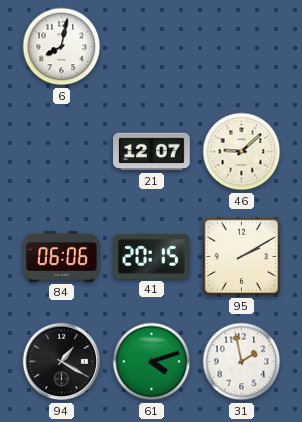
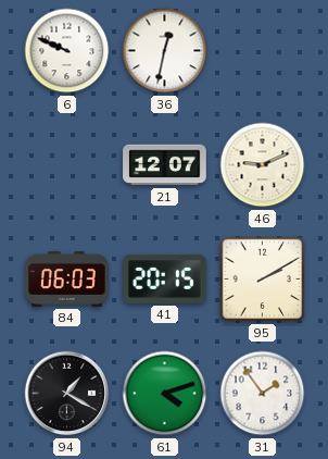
6: 8:02 -> 9:49
36: none -> 12:32
46: 9:08 -> 9:11
84: 06:06 -> 06:03
31: 1:58 -> 1:54
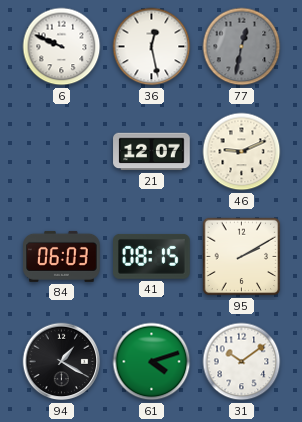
36: 12:32 -> 12:28
77: none -> 12:32
41: 20:15 -> 08:15
31: 1:54 -> 10:09
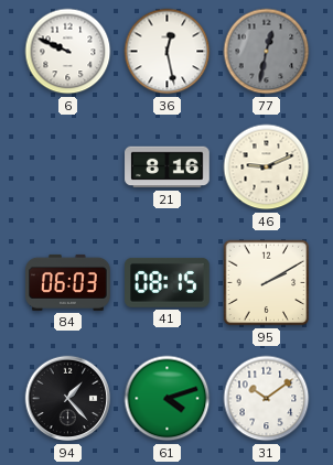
21: 12:07 -> 8:16
94: 1:20 -> 1:23
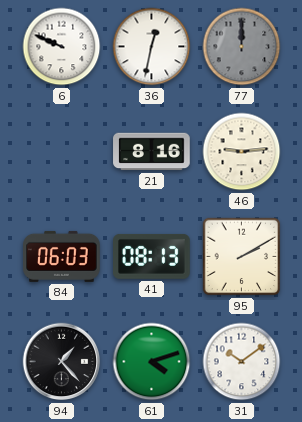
36: 12:28 -> 12:32
77: 12:32 -> 12:00
46: 9:11 -> 9:14
41: 08:15 -> 08:13
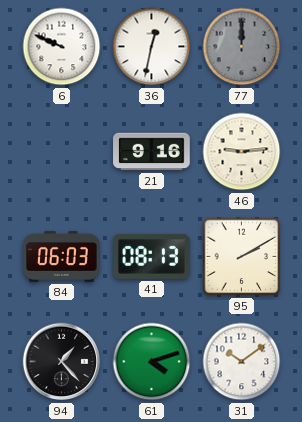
21: 8:16 -> 9:16
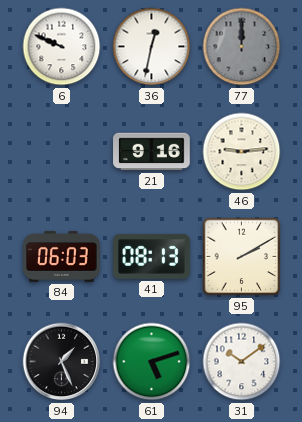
94: 1:23 -> 1:26
61: 4:12 -> 5:12
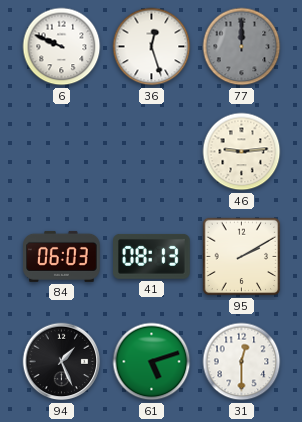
36: 12:32 -> 12:27
21: 9:16 -> none
31: 10:09 -> 12:30
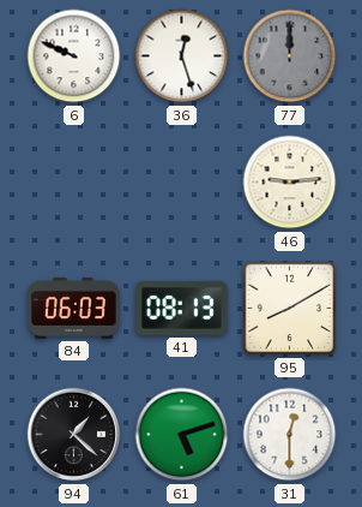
95: 2:10 -> 8:10
94: 1:26 -> 1:22
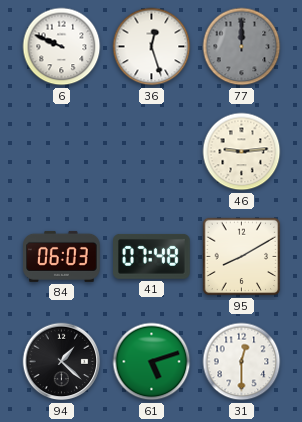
41: 08:13 -> 07:48
